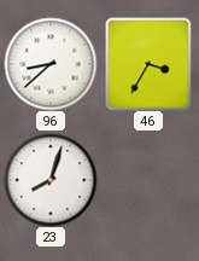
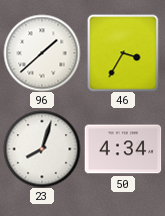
96: 8:38 -> 1:38
50: none -> 4:34
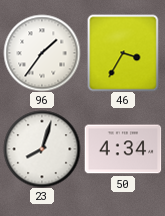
96: 1:38 -> 1:36
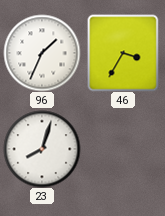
96: 1:36 -> 1:34
50: 4:34 -> none
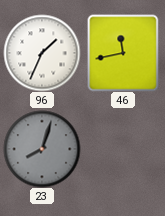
46: 3:35 -> 11:43
23 dial: white -> grey
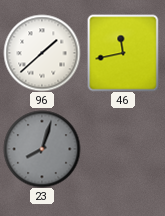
96: 1:34 -> 1:38
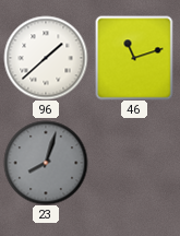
46: 11:43 -> 11:12
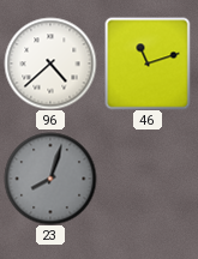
96: 1:38 -> 4:38
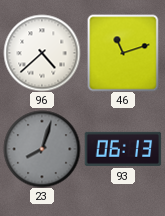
93: none -> 06:13
